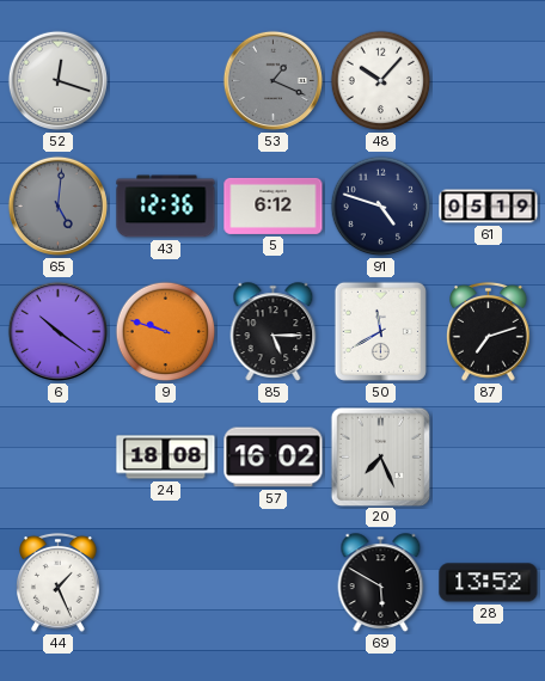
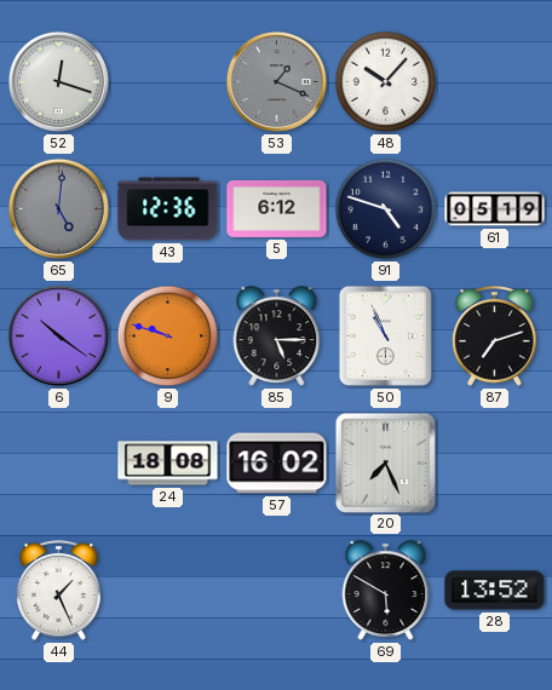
50: 11:40 -> 10:56
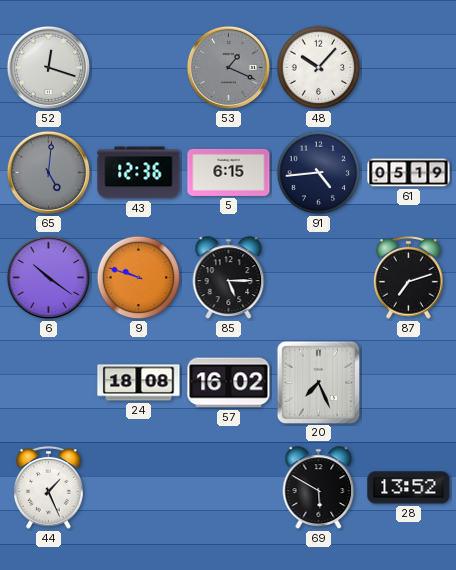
5: 6:12 -> 6:15
91: 4:48 -> 4:44
50: 10:56 -> none
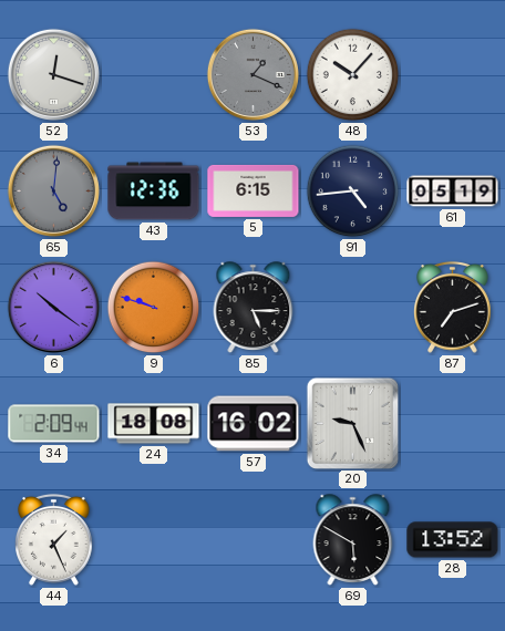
34: none -> 2:09
20: 7:26 -> 9:26
